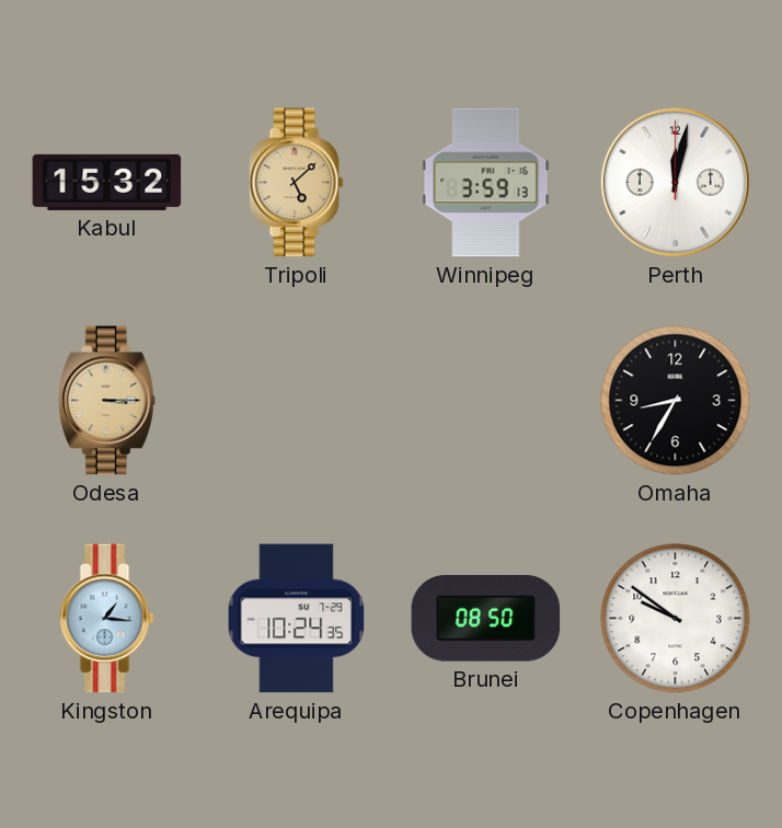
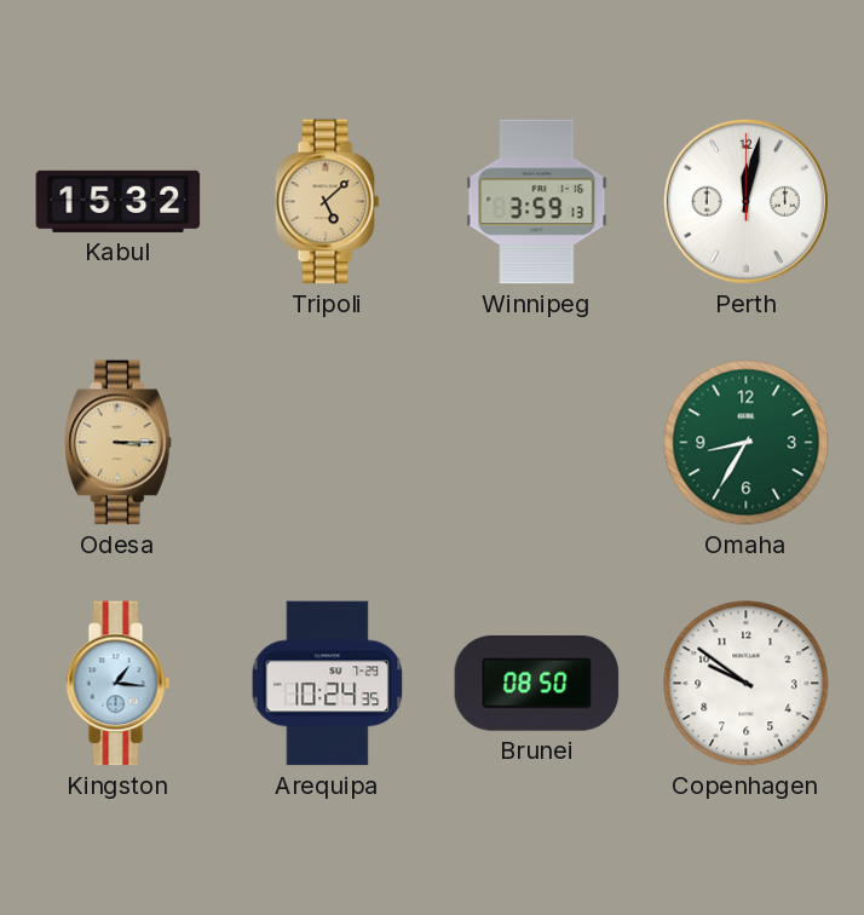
Omaha dial: black -> green
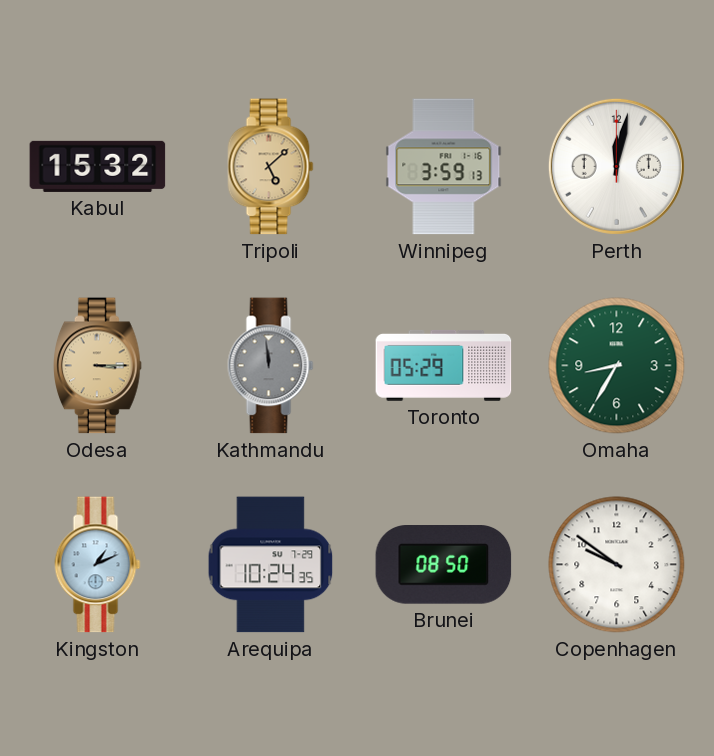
Kathmandu: none -> 11:59
Toronto: none -> 05:29
Kingston: 1:16 -> 1:11
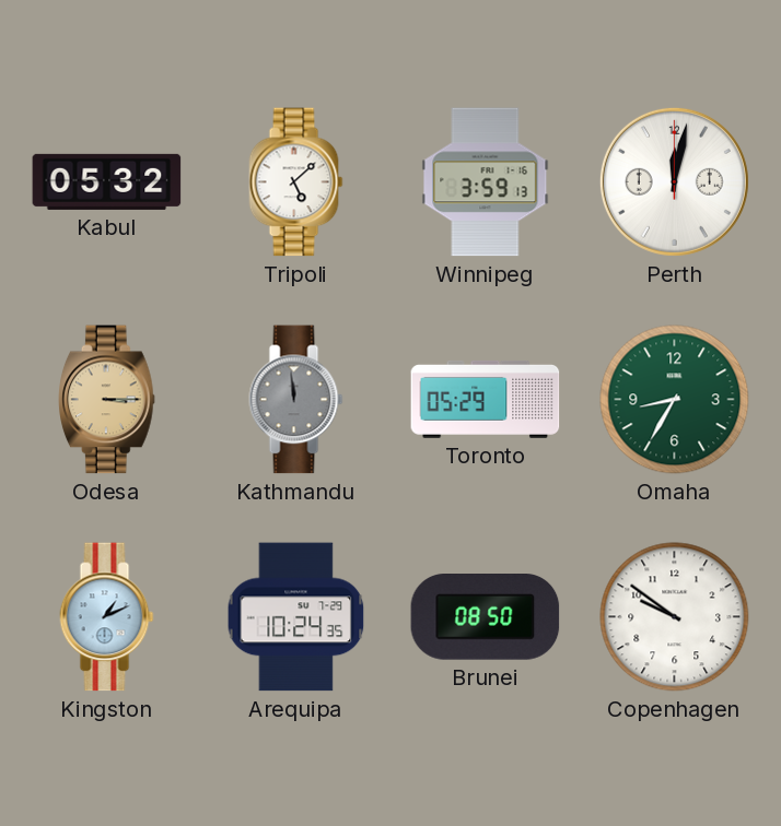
Kabul: 15:32 -> 05:32
Tripoli dial: champagne -> white
